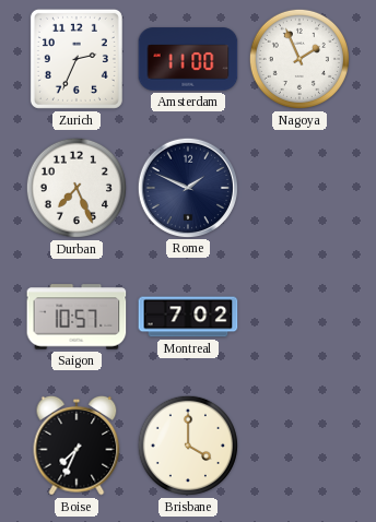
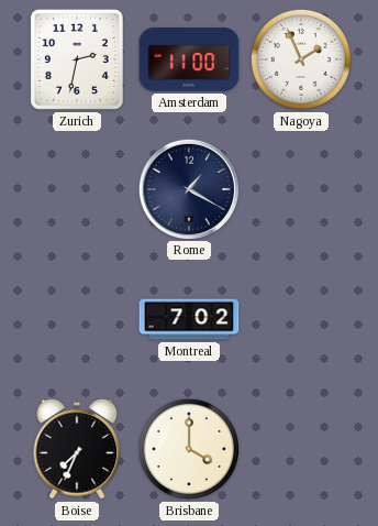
Zurich: 2:34 -> 2:32
Durban: 7:26 -> none
Rome: 1:49 -> 1:20
Saigon: 10:57 -> none
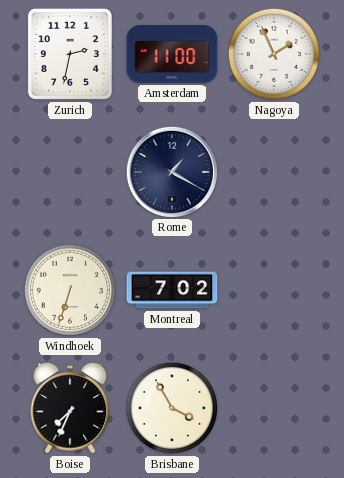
Windhoek: none -> 6:33
Brisbane: 4:00 -> 3:55
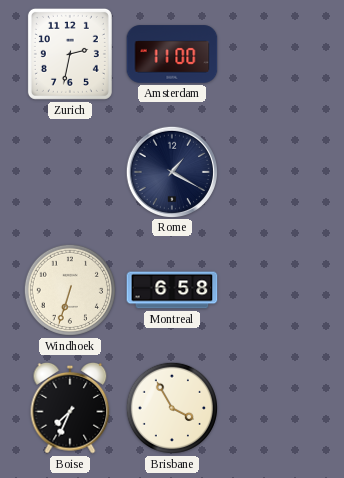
Nagoya: 1:56 -> none
Montreal: 7:02 -> 6:58
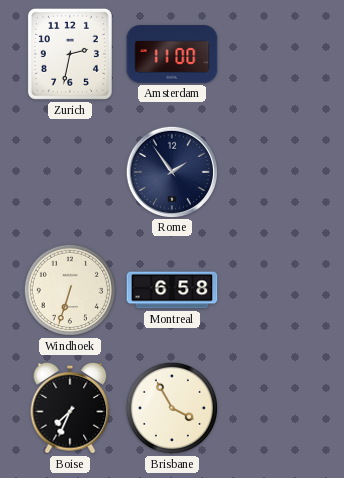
Rome: 1:20 -> 1:54
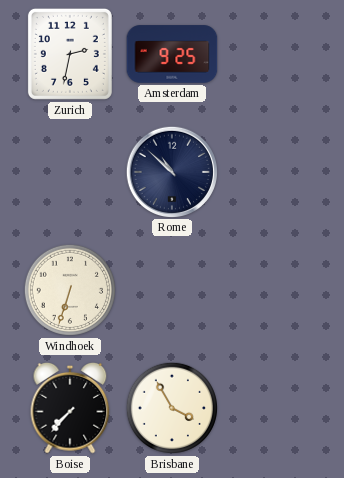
Amsterdam: 11:00 -> 9:25
Rome: 1:54 -> 10:52
Montreal: 6:58 -> none
Boise: 7:34 -> 7:37
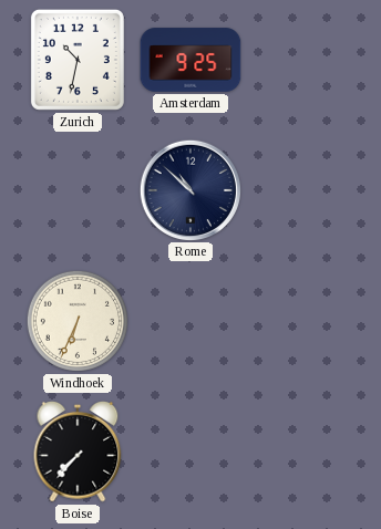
Zurich: 2:32 -> 10:32
Windhoek: 6:33 -> 6:34
Brisbane: 3:55 -> none
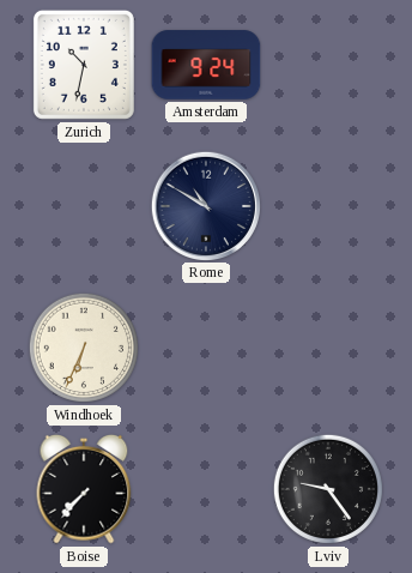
Amsterdam: 9:25 -> 9:24
Rome: 10:52 -> 10:50
Lviv: none -> 9:24
